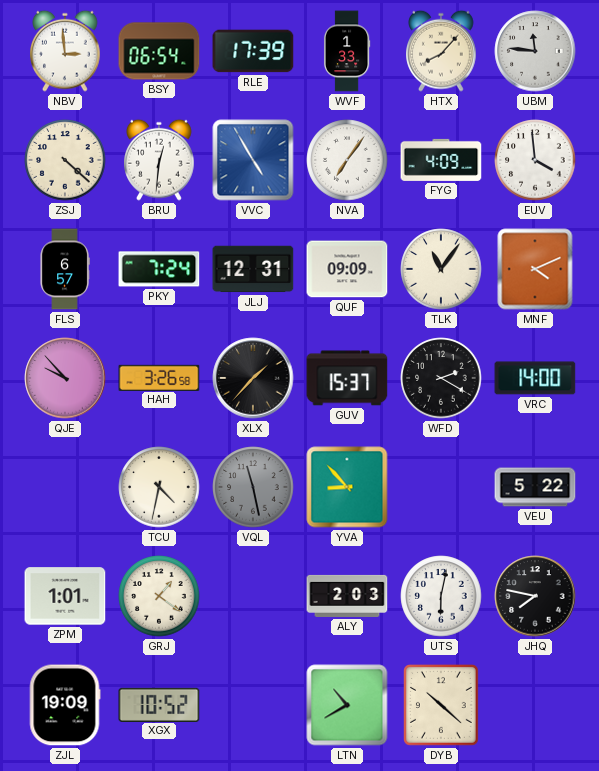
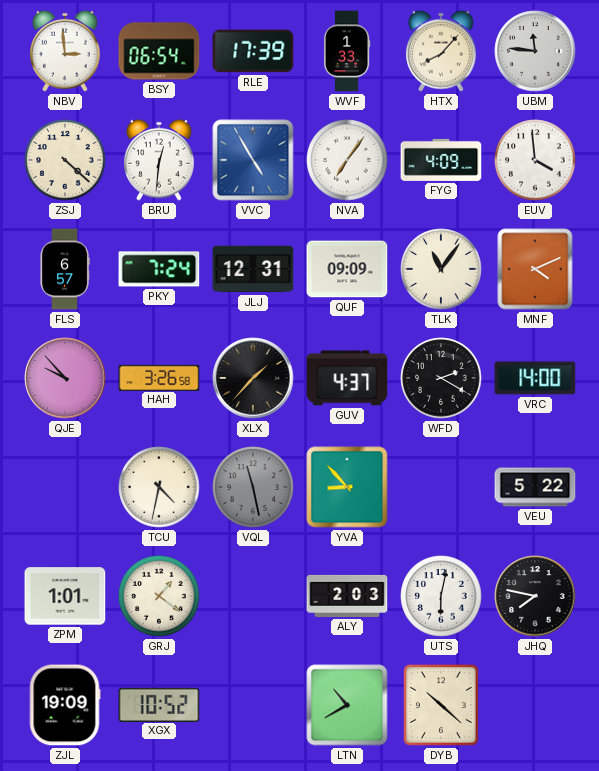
GUV: 15:37 -> 4:37
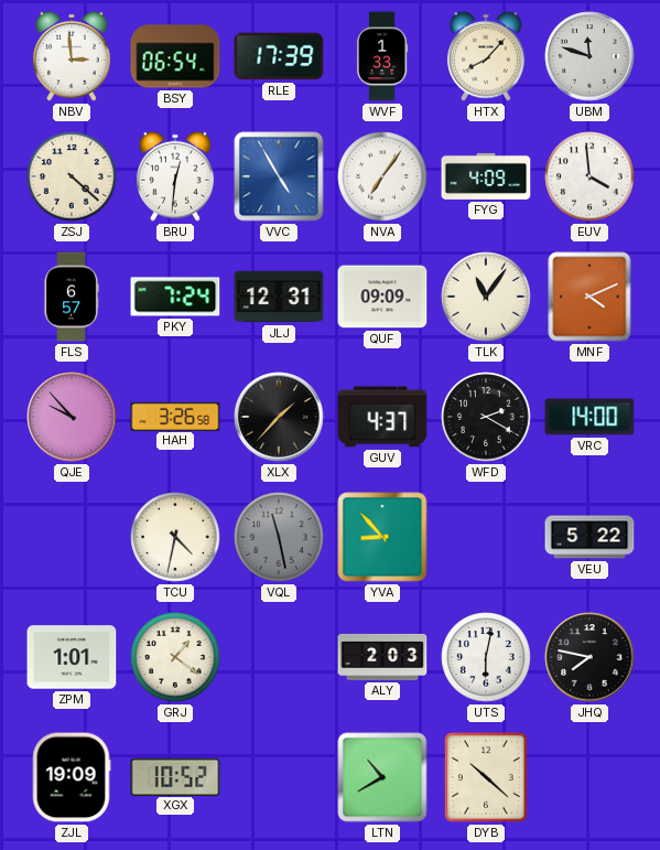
UBM: 11:46 -> 11:48
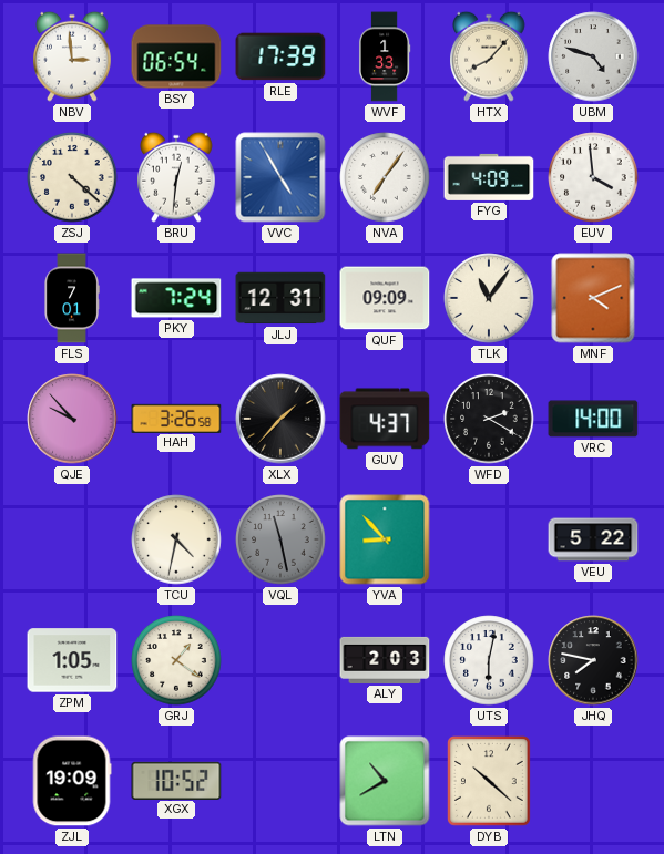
UBM: 11:48 -> 4:48
FLS: 6:57 -> 7:01
ZPM: 1:01 -> 1:05
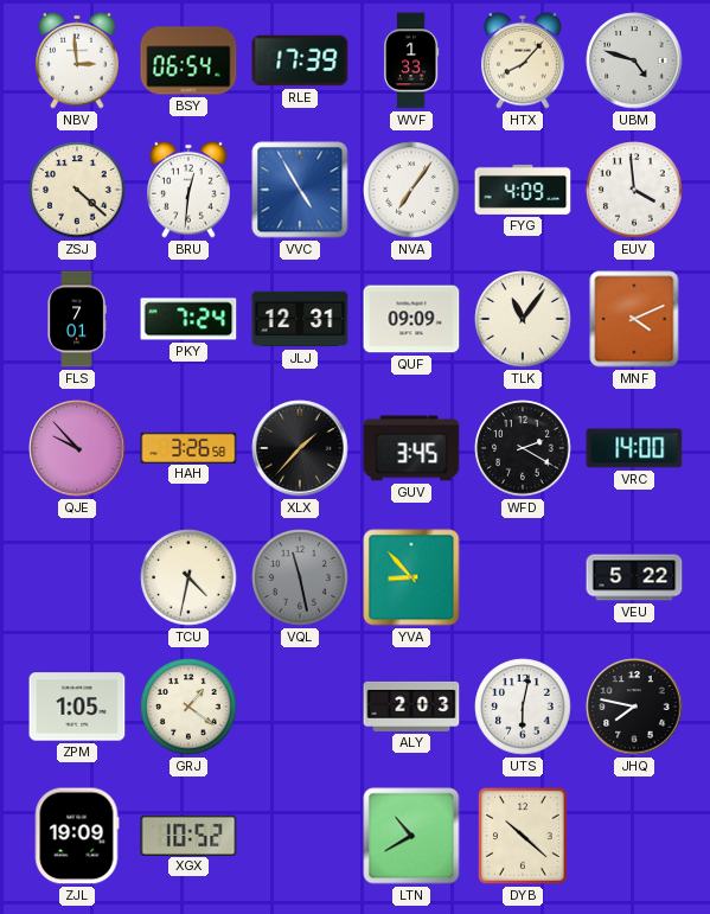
GUV: 4:37 -> 3:45
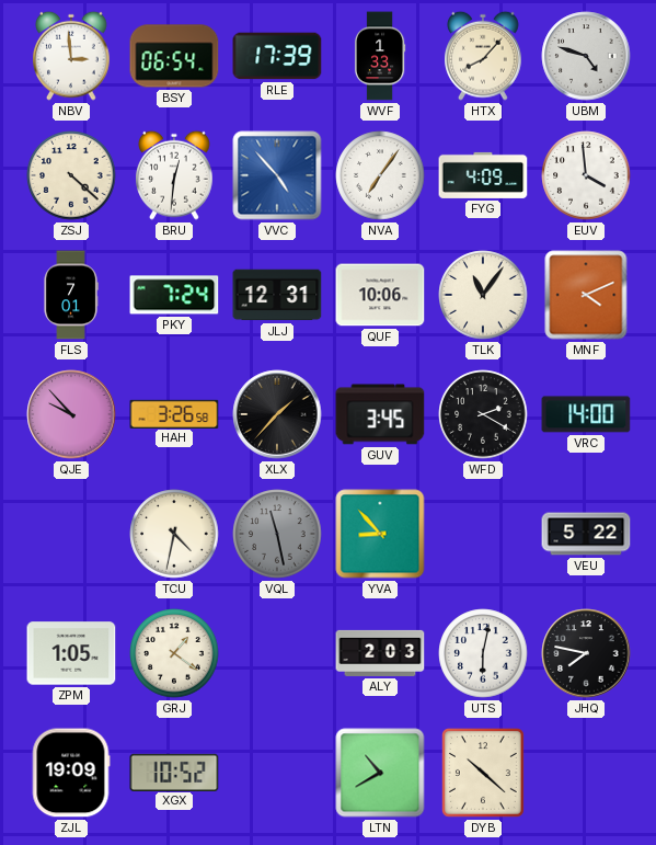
VVC: 4:55 -> 4:53
QUF: 09:09 -> 10:06
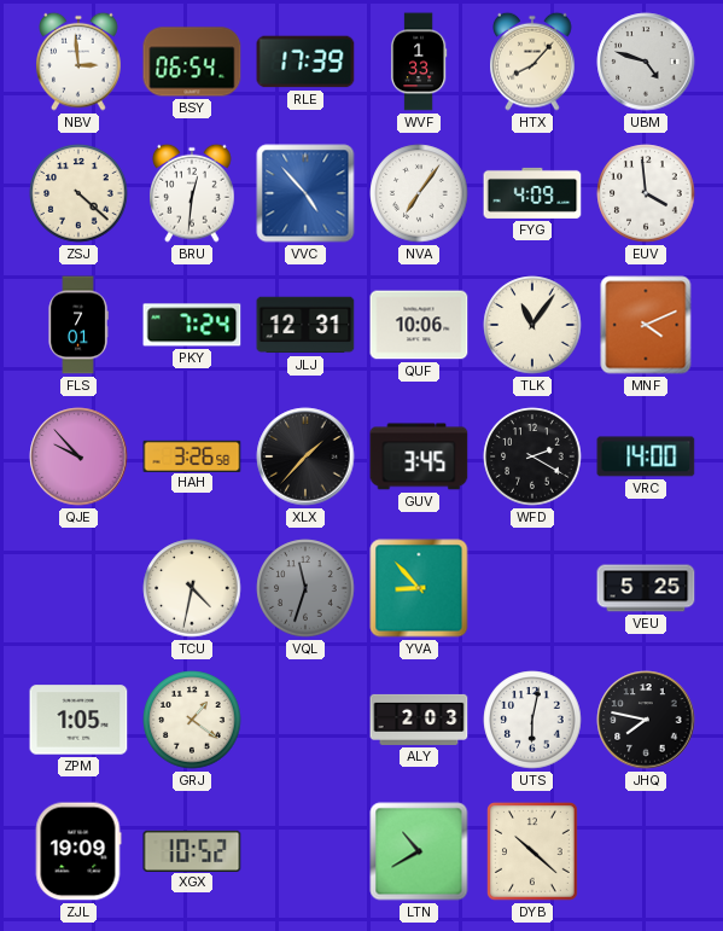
VQL: 11:28 -> 11:33
VEU: 5:22 -> 5:25
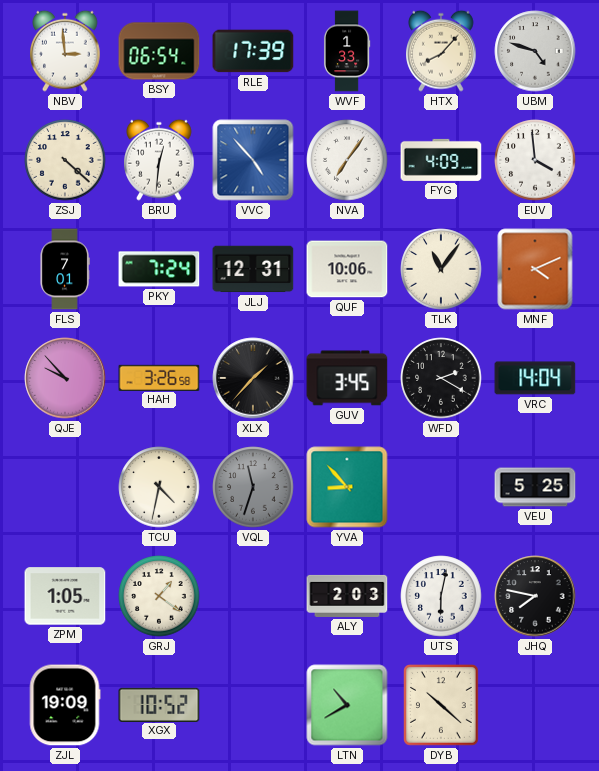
VRC: 14:00 -> 14:04
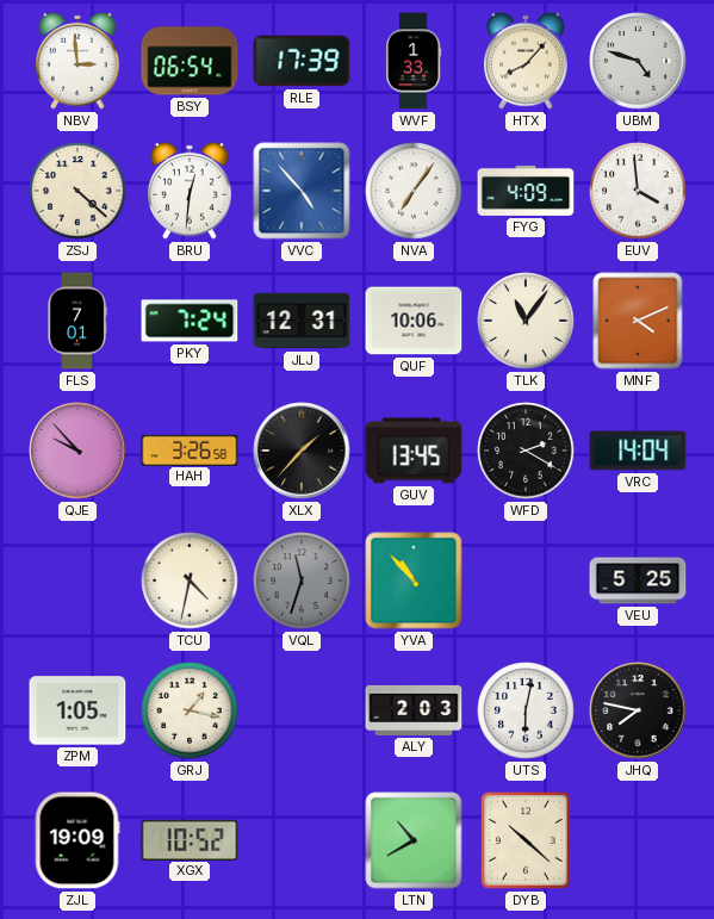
GUV: 3:45 -> 13:45
YVA: 8:53 -> 10:53
GRJ: 1:21 -> 1:17
